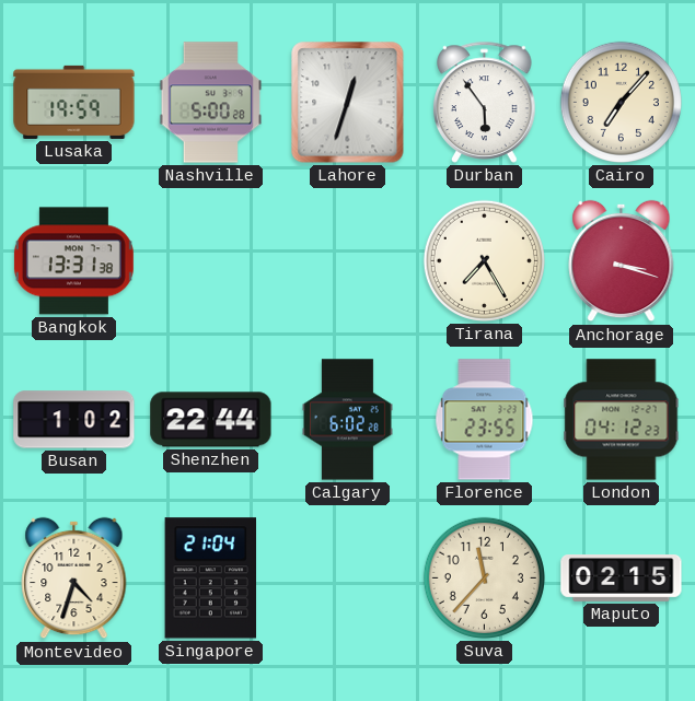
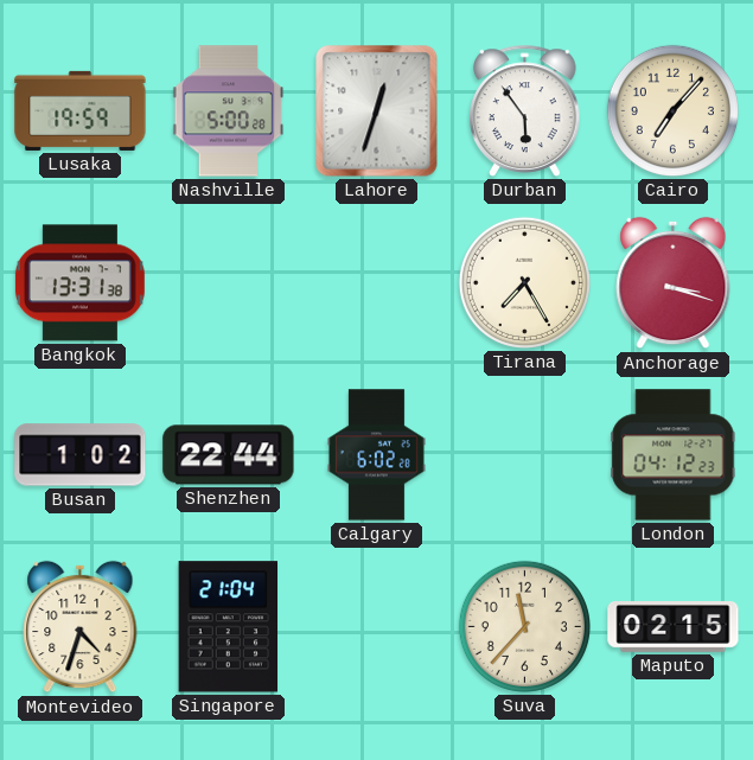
Florence: 23:55 -> none
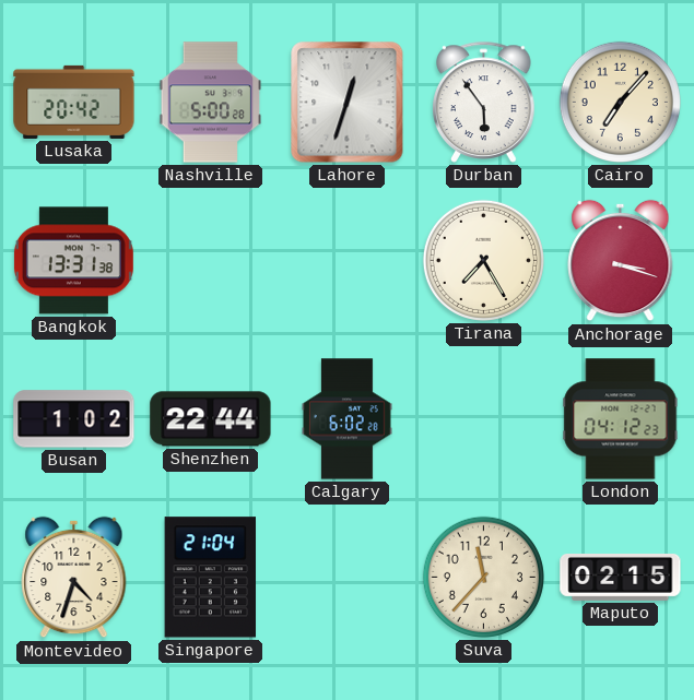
Lusaka: 19:59 -> 20:42
